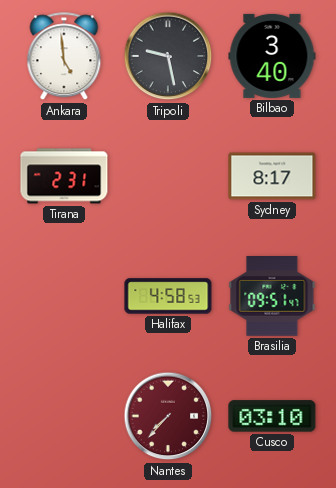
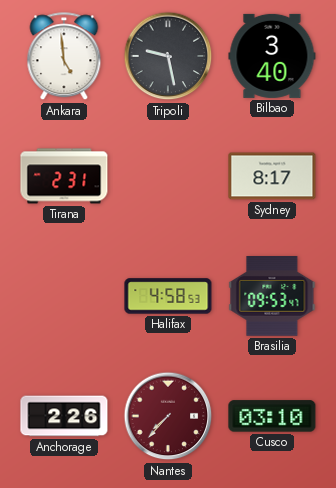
Brasilia: 09:51 -> 09:53
Anchorage: none -> 2:26
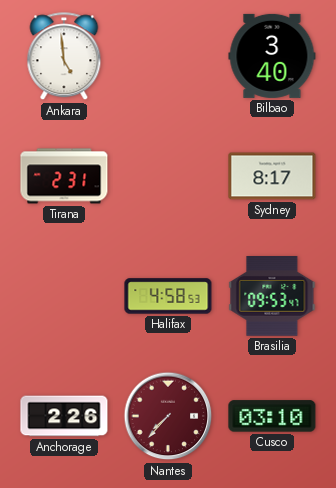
Tripoli: 9:28 -> none
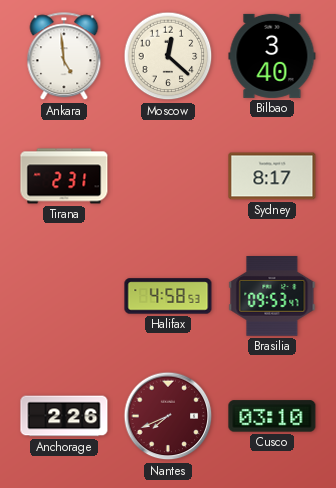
Moscow: none -> 12:22
Nantes: 7:37 -> 7:41
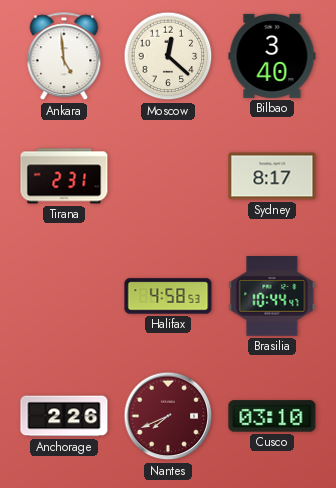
Brasilia: 09:53 -> 10:44
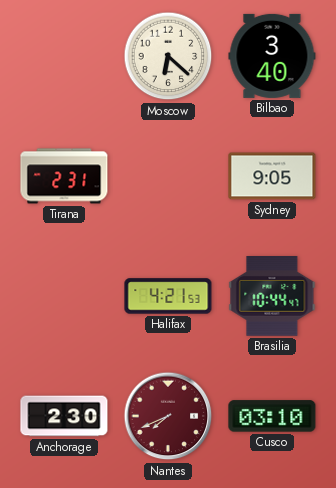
Ankara: 4:59 -> none
Moscow: 12:22 -> 6:22
Sydney: 8:17 -> 9:05
Halifax: 4:58 -> 4:21
Anchorage: 2:26 -> 2:30
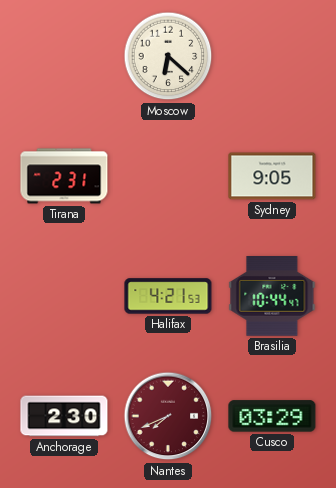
Bilbao: 3:40 -> none
Cusco: 03:10 -> 03:29
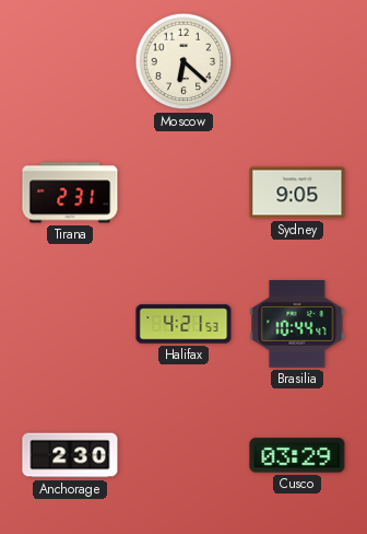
Nantes: 7:41 -> none
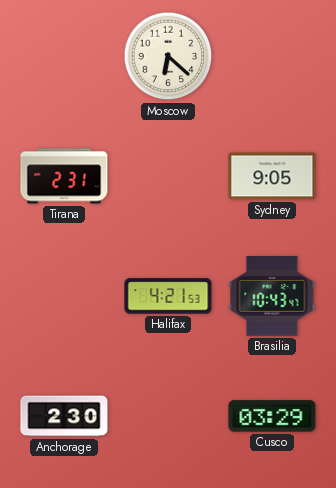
Brasilia: 10:44 -> 10:43
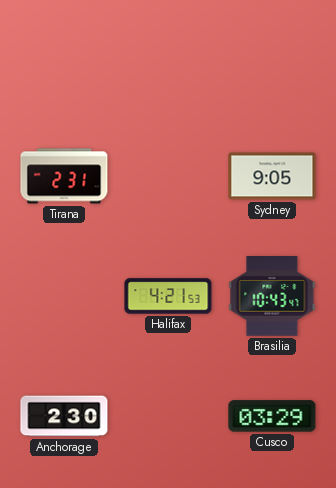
Moscow: 6:22 -> none
